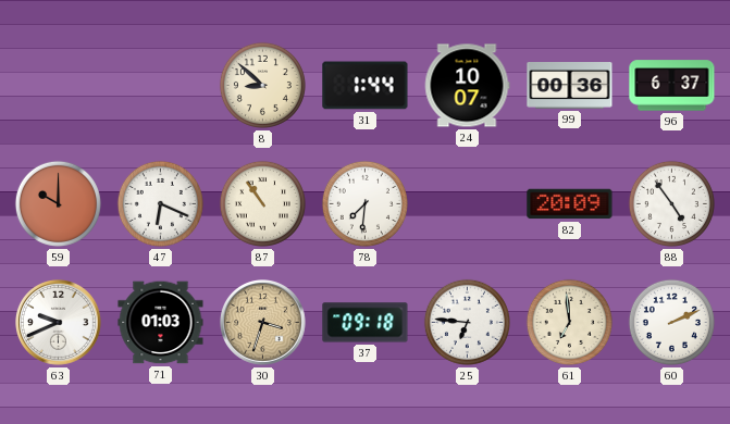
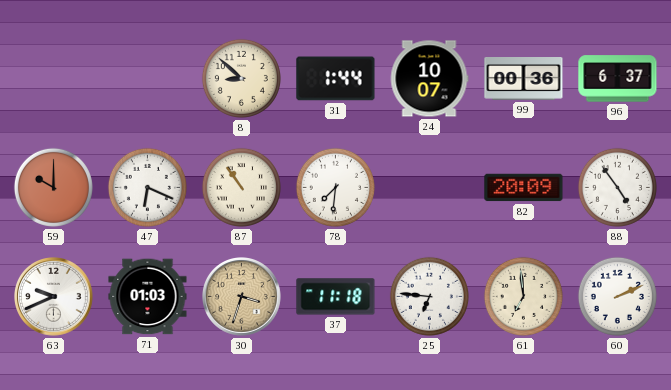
37: 09:18 -> 11:18
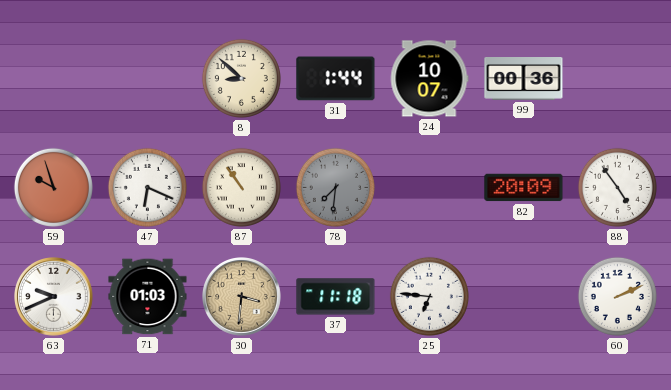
96: 6:37 -> none
59: 10:00 -> 9:57
78 dial: white -> grey
30: 3:33 -> 3:31
61: 6:59 -> none
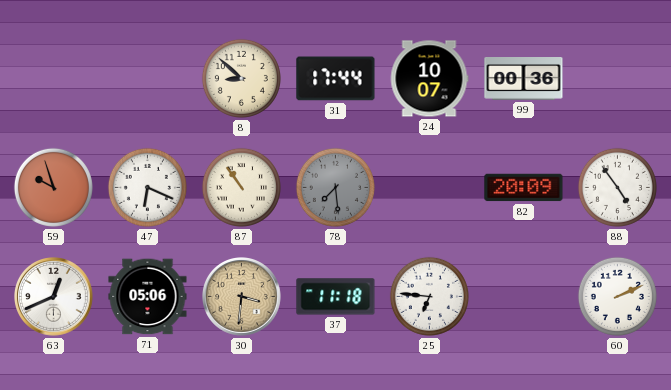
31: 1:44 -> 17:44
78: 7:31 -> 7:29
63: 9:41 -> 12:41
71: 01:03 -> 05:06
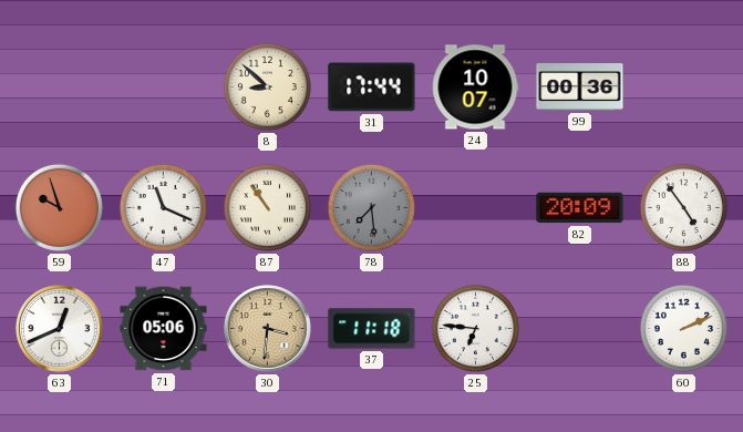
47: 6:19 -> 11:19
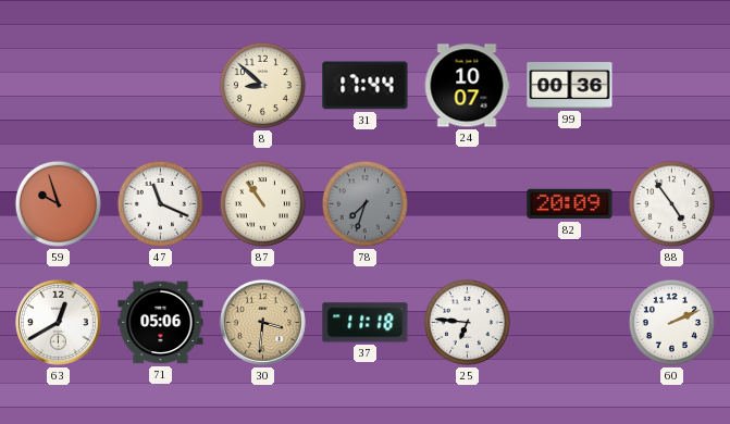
78: 7:29 -> 7:33
63: 12:41 -> 12:40
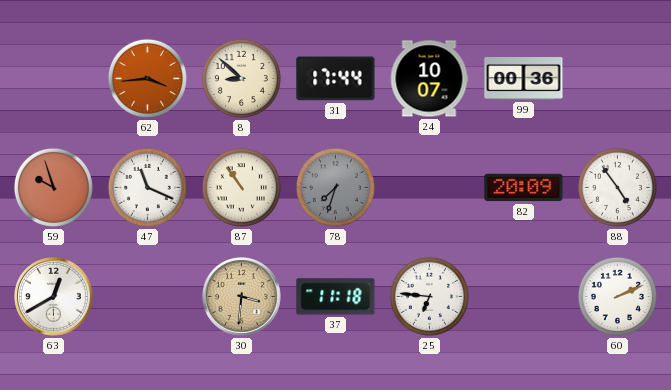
62: none -> 3:44
71: 05:06 -> none
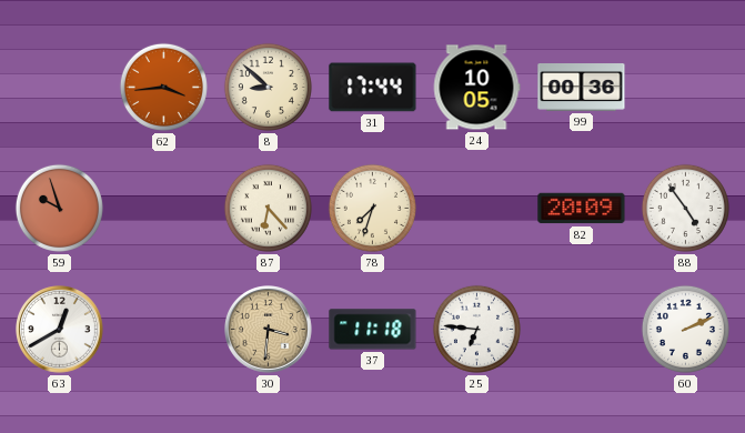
24: 10:07 -> 10:05
47: 11:19 -> none
87: 10:54 -> 6:23
78 dial: grey -> cream
